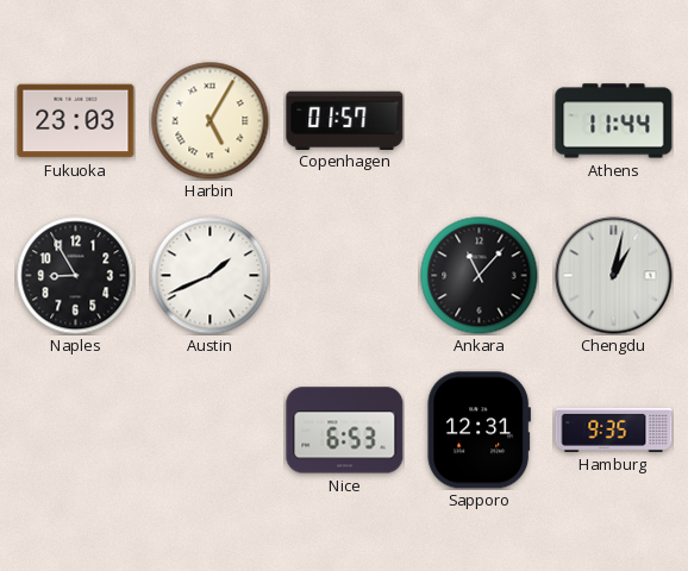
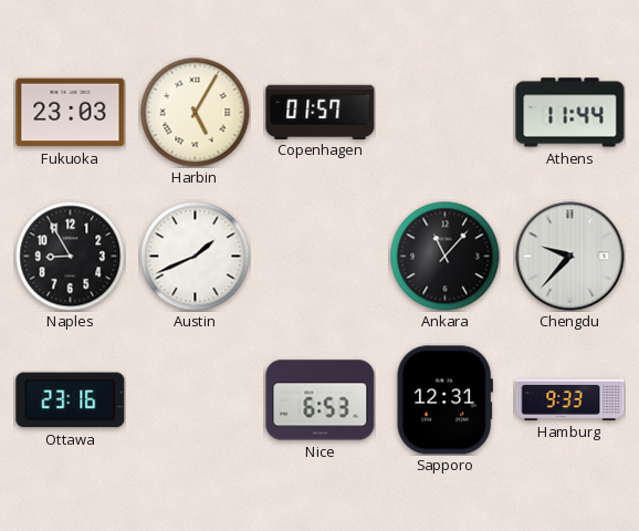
Chengdu: 1:02 -> 9:37
Ottawa: none -> 23:16
Hamburg: 9:35 -> 9:33
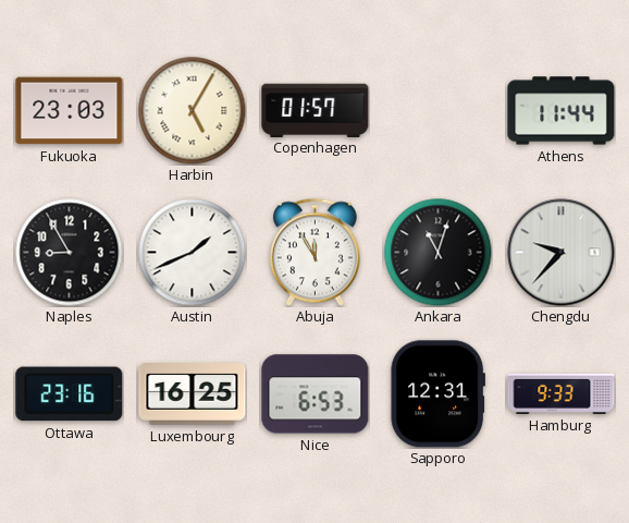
Abuja: none -> 11:55
Ankara: 11:07 -> 11:03
Luxembourg: none -> 16:25
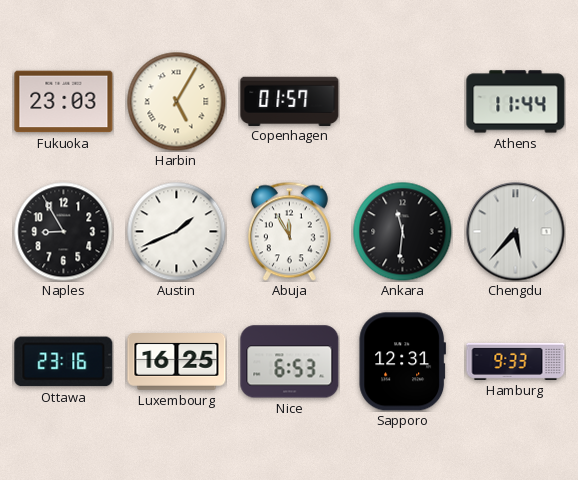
Ankara: 11:03 -> 11:31
Chengdu: 9:37 -> 5:37
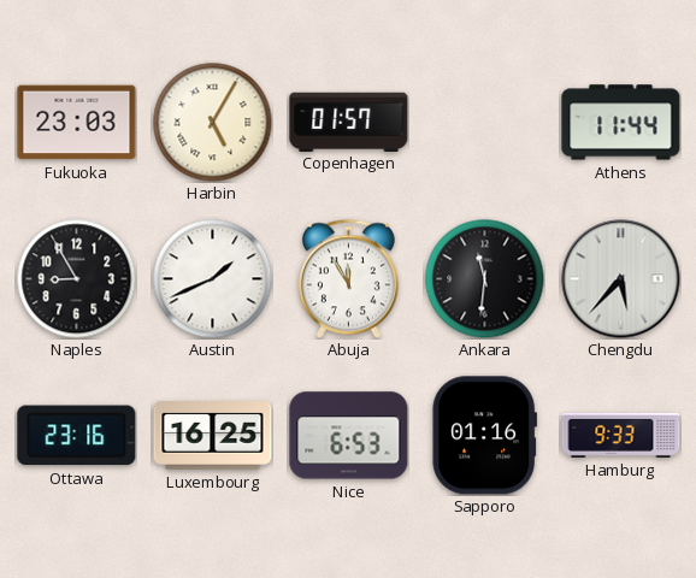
Sapporo: 12:31 -> 01:16
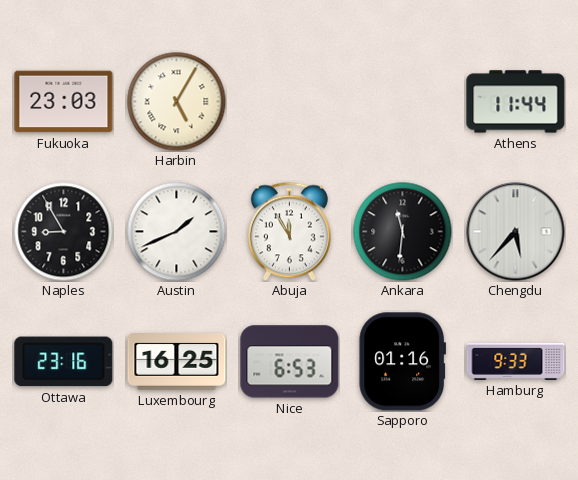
Copenhagen: 01:57 -> none
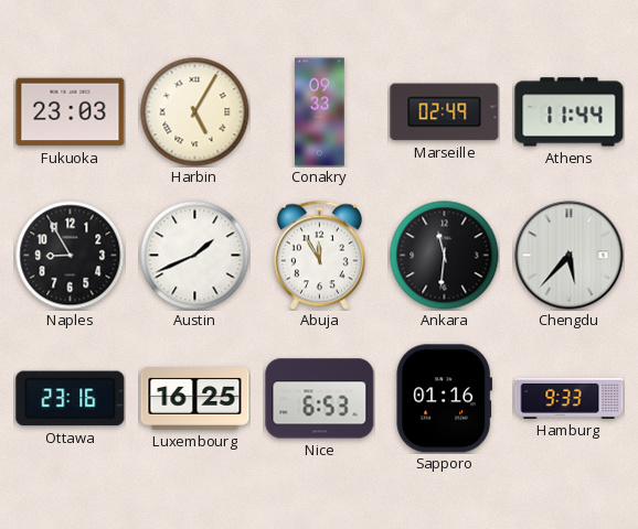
Conakry: none -> 09:33
Marseille: none -> 02:49
